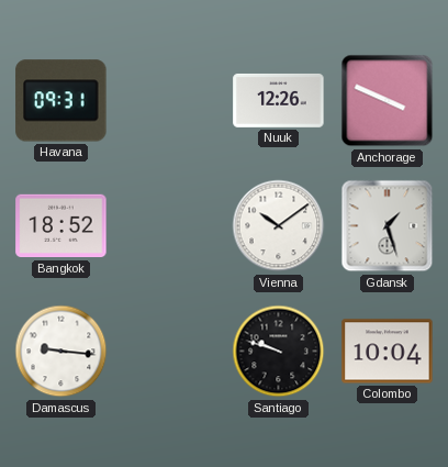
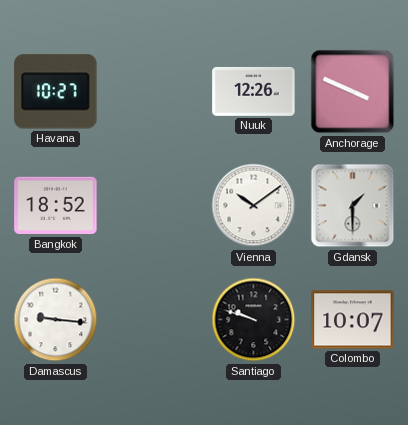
Havana: 09:31 -> 10:27
Gdansk: 1:27 -> 1:30
Colombo: 10:04 -> 10:07
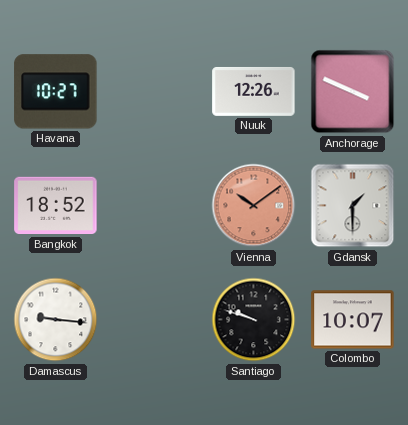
Vienna dial: white -> salmon
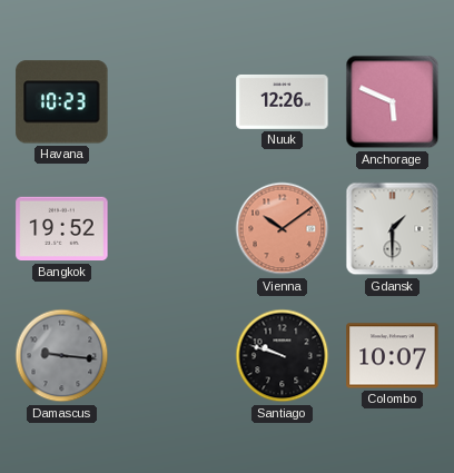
Havana: 10:27 -> 10:23
Anchorage: 3:49 -> 5:49
Bangkok: 18:52 -> 19:52
Damascus dial: white -> grey
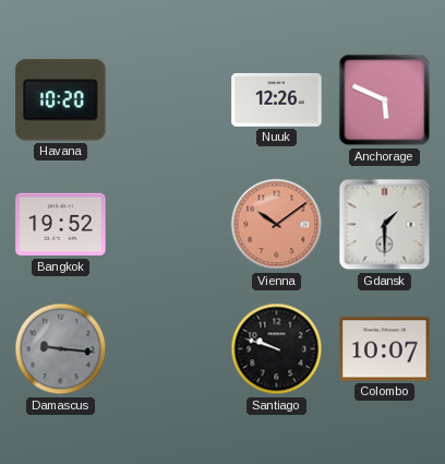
Havana: 10:23 -> 10:20
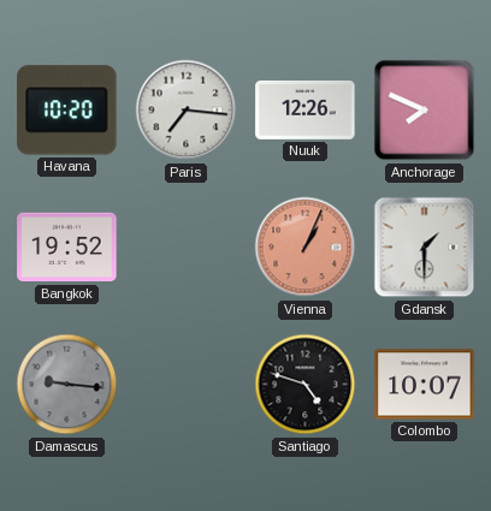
Paris: none -> 7:16
Anchorage: 5:49 -> 7:49
Vienna: 10:09 -> 1:04
Santiago: 9:48 -> 4:48
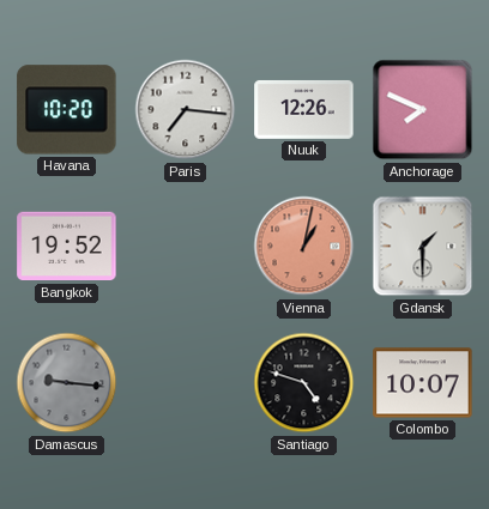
Vienna: 1:04 -> 1:02
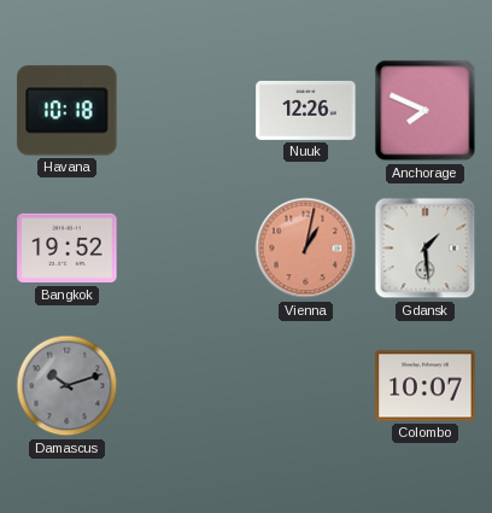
Havana: 10:20 -> 10:18
Paris: 7:16 -> none
Gdansk: 1:30 -> 1:29
Damascus: 9:16 -> 10:12
Santiago: 4:48 -> none
